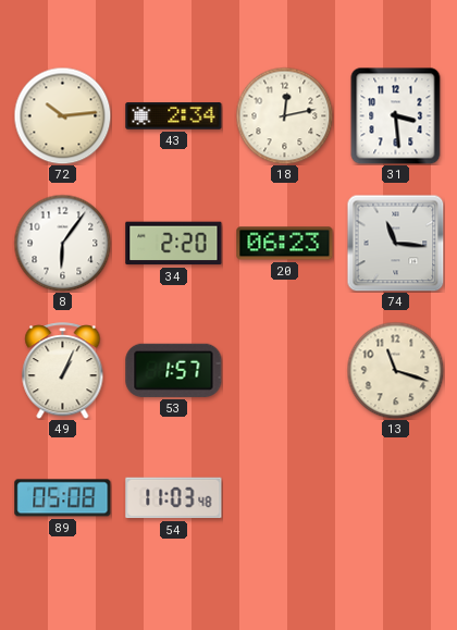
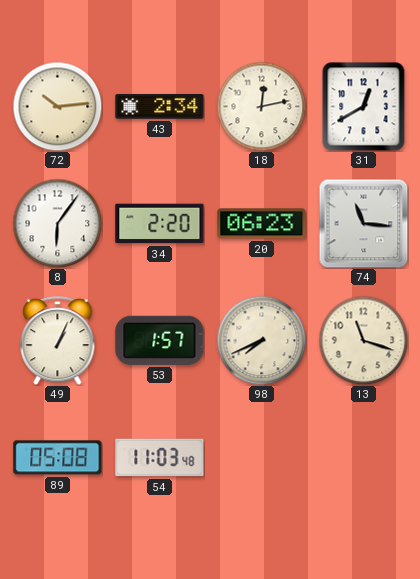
31: 3:29 -> 12:40
98: none -> 7:41
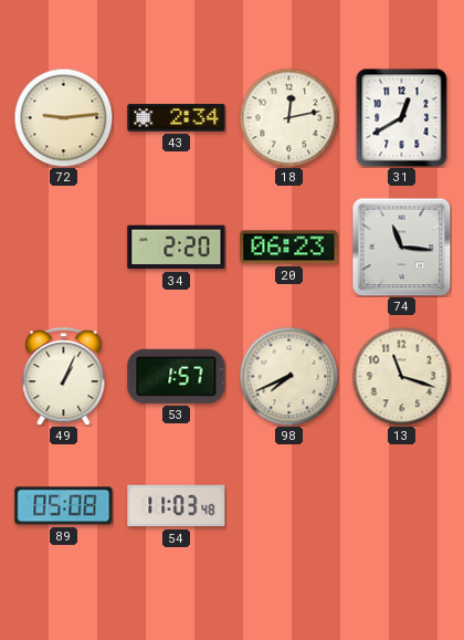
72: 10:14 -> 9:14
8: 6:06 -> none
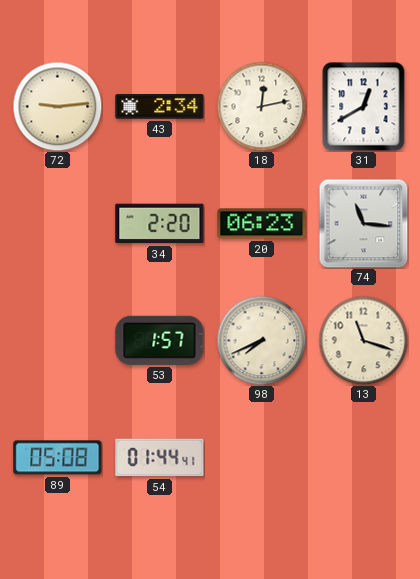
49: 1:04 -> none
54: 11:03 -> 01:44
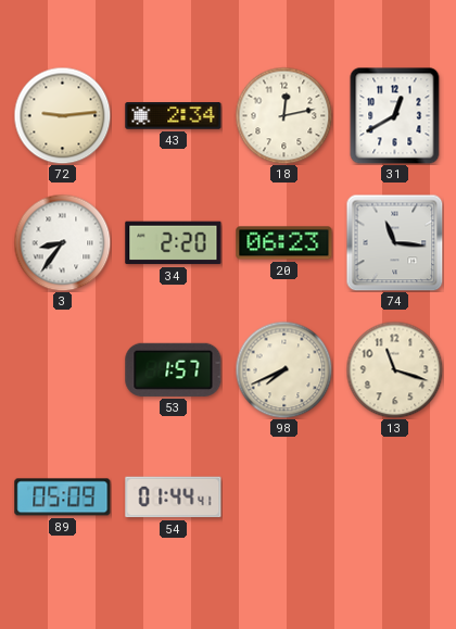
3: none -> 8:36
89: 05:08 -> 05:09
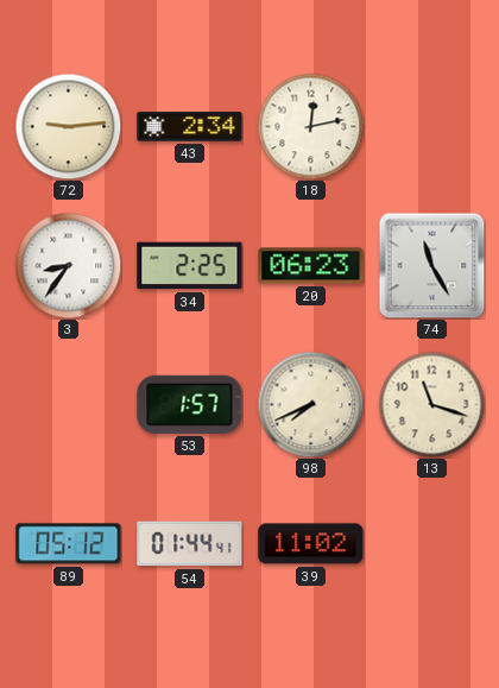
31: 12:40 -> none
34: 2:20 -> 2:25
74: 11:16 -> 11:25
89: 05:09 -> 05:12
39: none -> 11:02
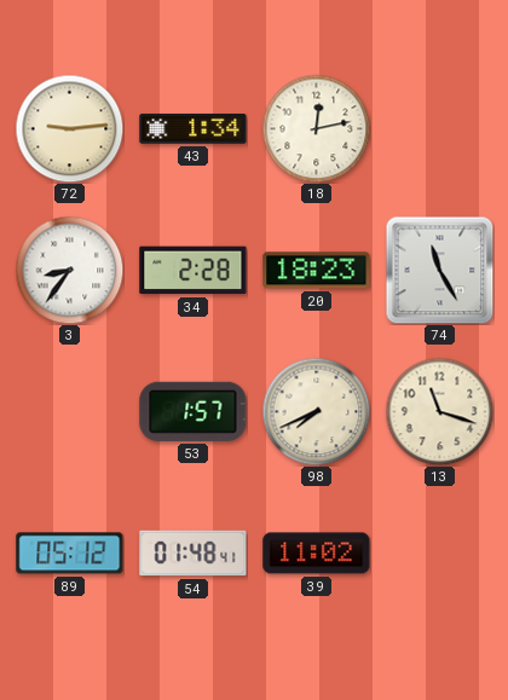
43: 2:34 -> 1:34
34: 2:25 -> 2:28
20: 06:23 -> 18:23
54: 01:44 -> 01:48
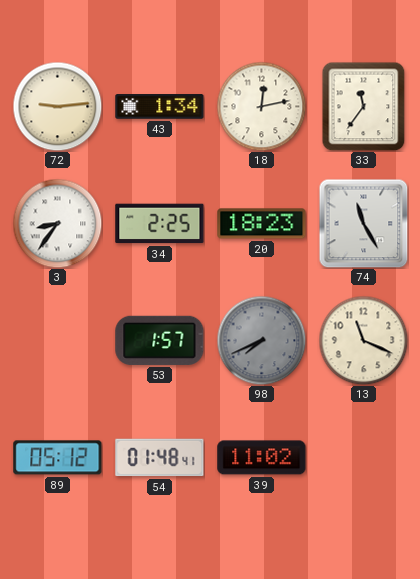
33: none -> 11:36
34: 2:28 -> 2:25
98 dial: cream -> grey
13: 11:18 -> 11:19
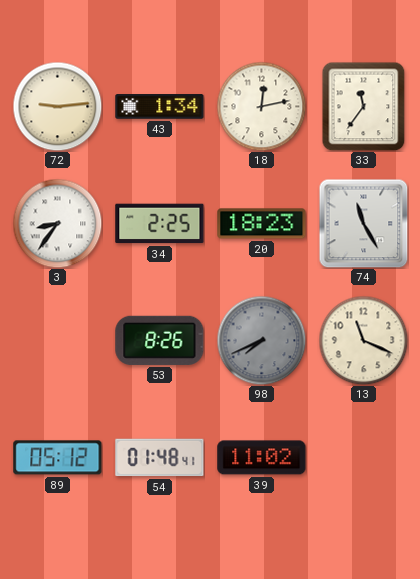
53: 1:57 -> 8:26
